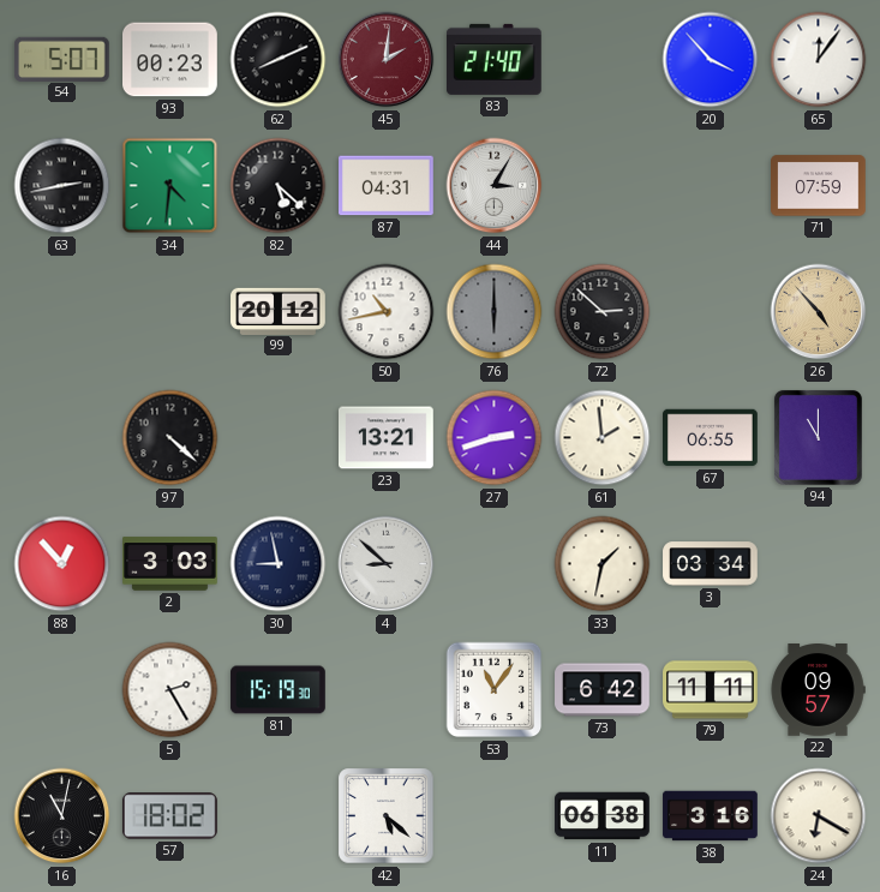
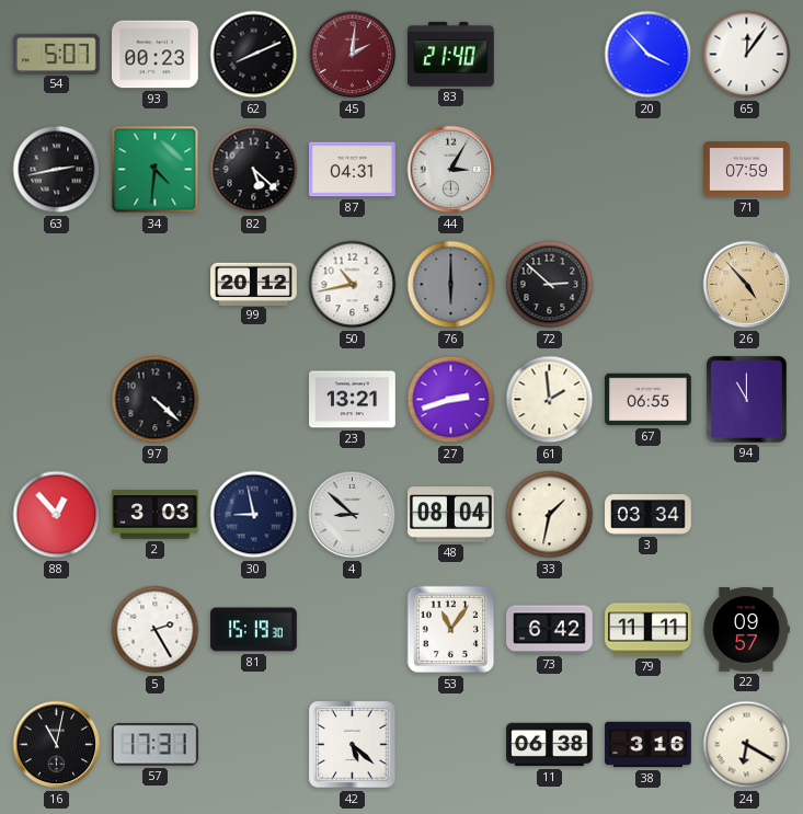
48: none -> 08:04
57: 18:02 -> 17:31
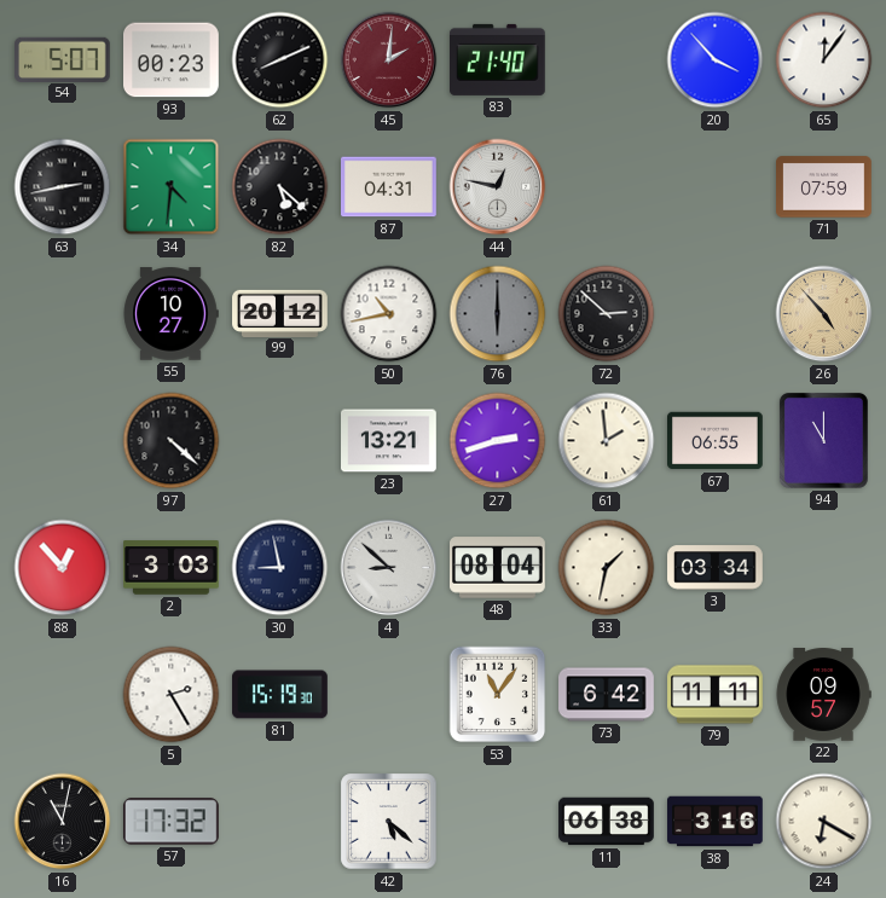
44: 3:05 -> 12:47
55: none -> 10:27
57: 17:31 -> 17:32
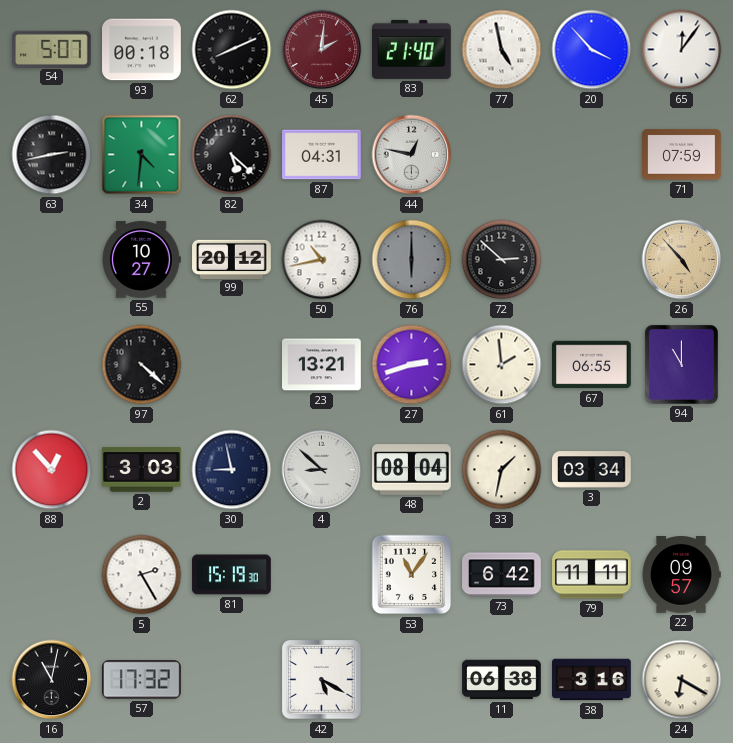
93: 00:23 -> 00:18
77: none -> 4:58
42: 5:22 -> 5:20
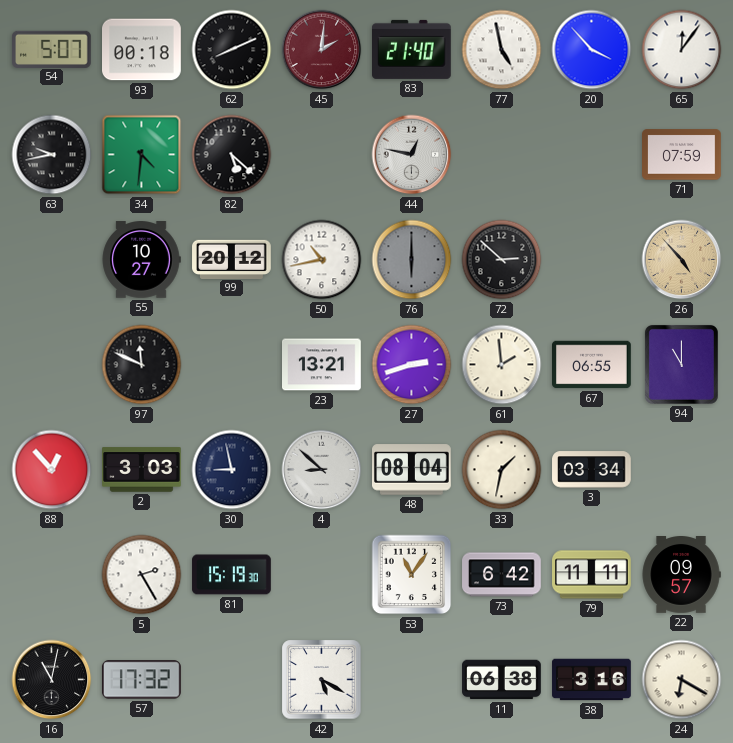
63: 2:43 -> 9:43
87: 04:31 -> none
97: 4:22 -> 11:49
